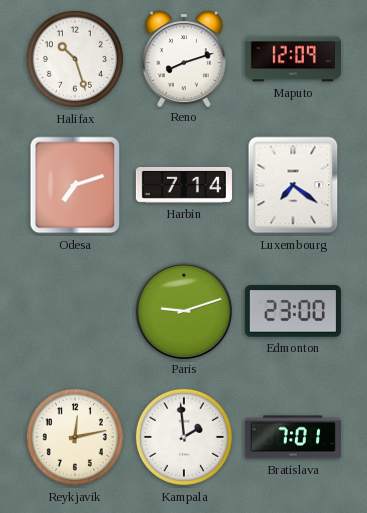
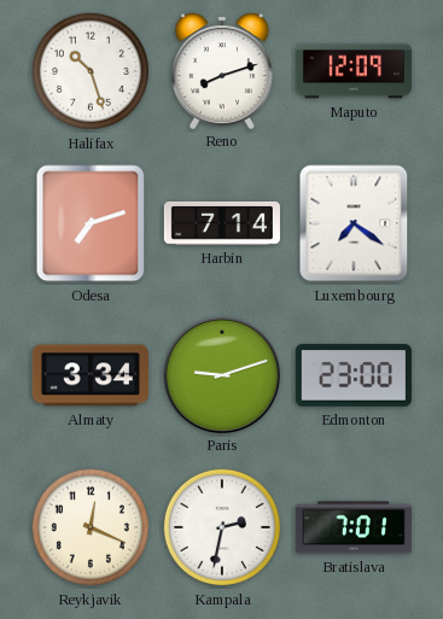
Almaty: none -> 3:34
Reykjavik: 12:13 -> 12:19
Kampala: 1:59 -> 2:32
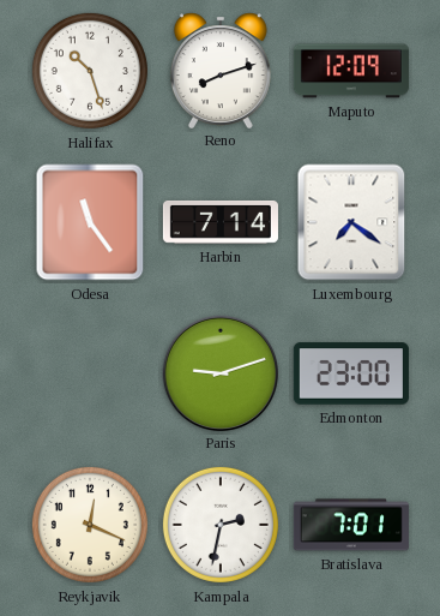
Odesa: 7:12 -> 11:24
Almaty: 3:34 -> none
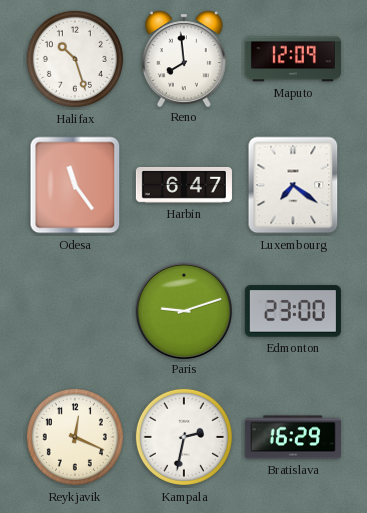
Reno: 8:12 -> 7:59
Harbin: 7:14 -> 6:47
Bratislava: 7:01 -> 16:29
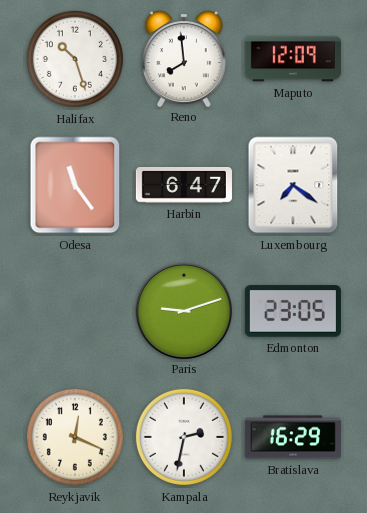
Edmonton: 23:00 -> 23:05
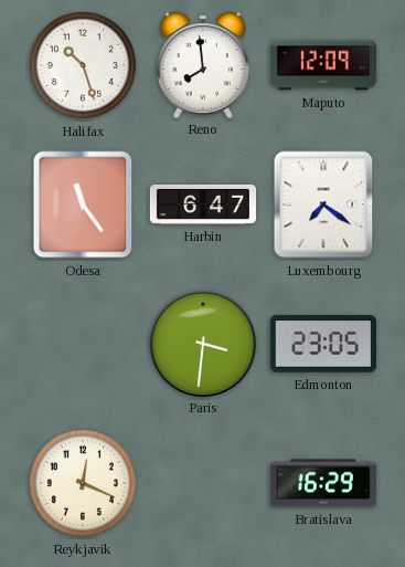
Paris: 9:12 -> 3:31
Kampala: 2:32 -> none
